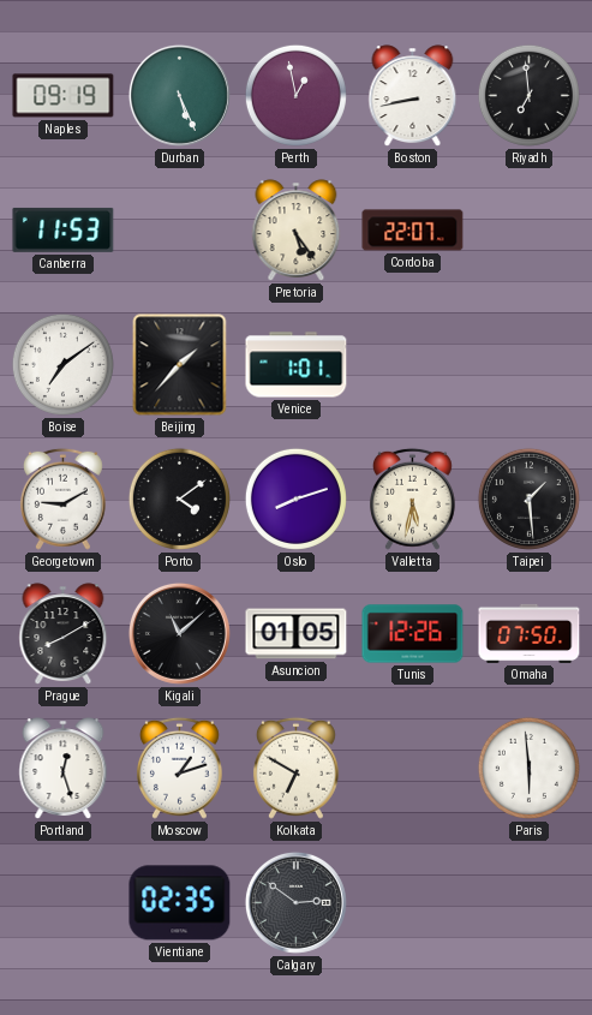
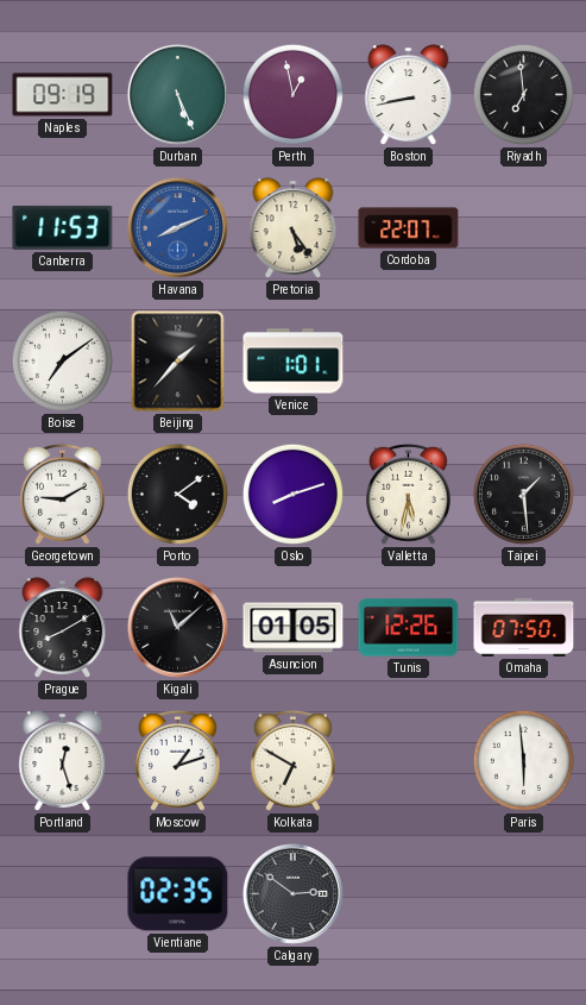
Havana: none -> 8:11
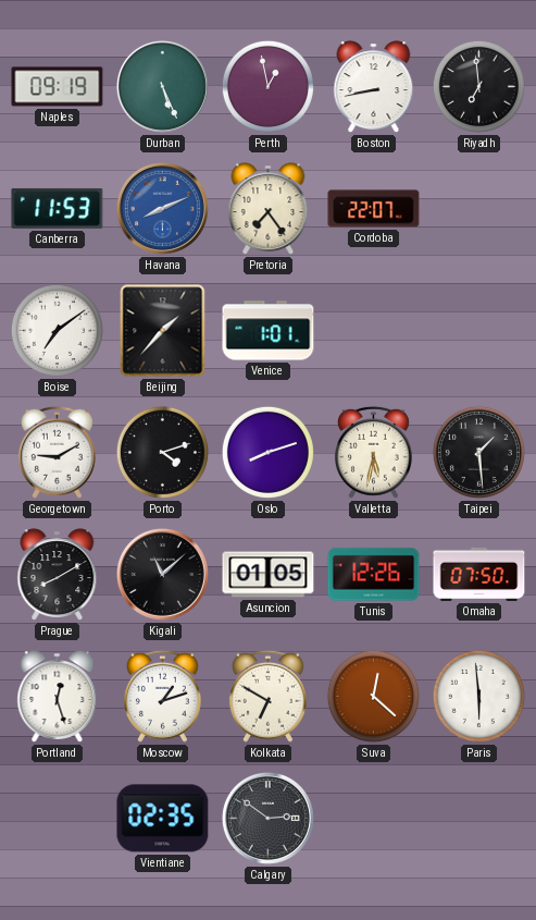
Pretoria: 5:24 -> 7:24
Porto: 4:09 -> 4:12
Suva: none -> 12:22
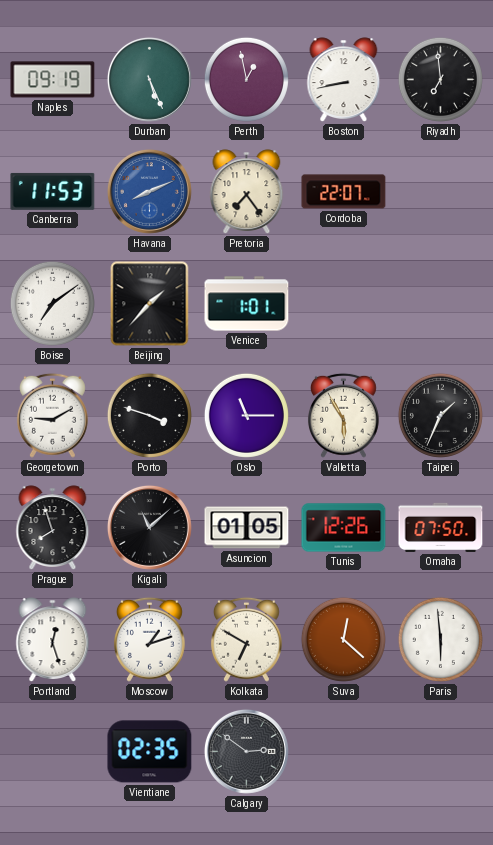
Porto: 4:12 -> 3:48
Oslo: 8:12 -> 11:15
Valletta: 5:32 -> 5:55
Taipei: 1:29 -> 1:34
Prague: 8:10 -> 7:57
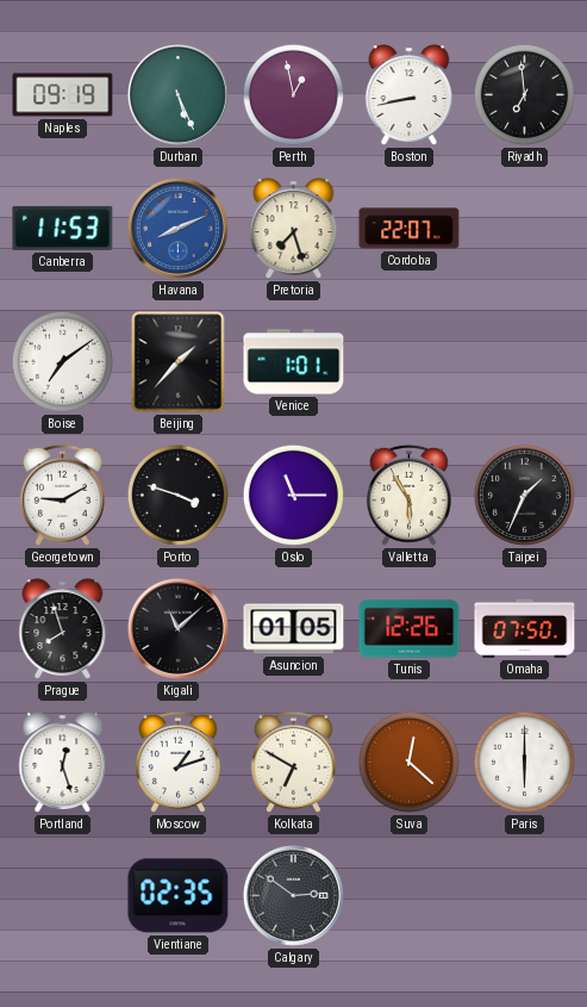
Pretoria: 7:24 -> 7:27
Paris: 5:59 -> 6:00
